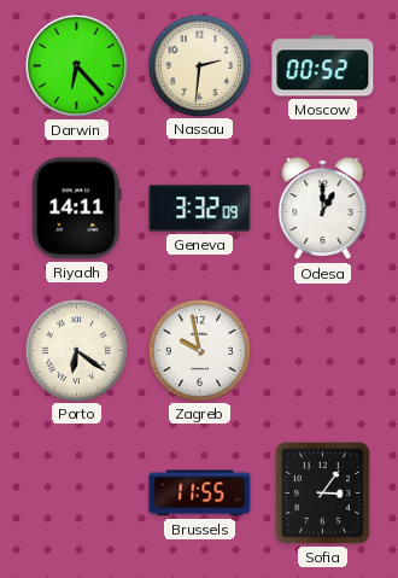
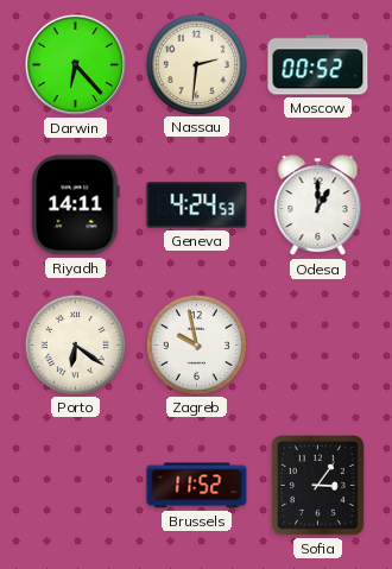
Geneva: 3:32 -> 4:24
Brussels: 11:55 -> 11:52
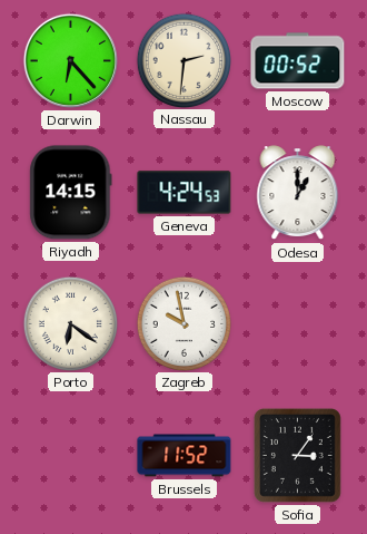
Riyadh: 14:11 -> 14:15
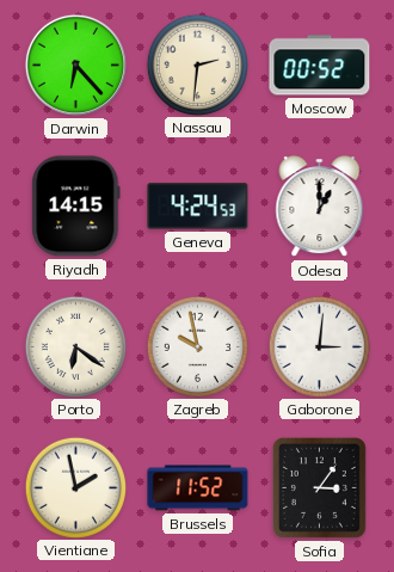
Gaborone: none -> 3:01
Vientiane: none -> 1:58
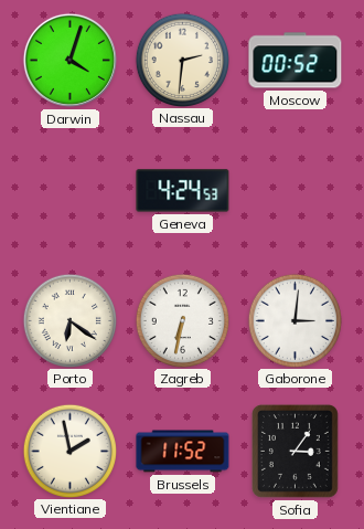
Darwin: 6:23 -> 4:03
Riyadh: 14:15 -> none
Odesa: 1:00 -> none
Zagreb: 9:58 -> 6:32
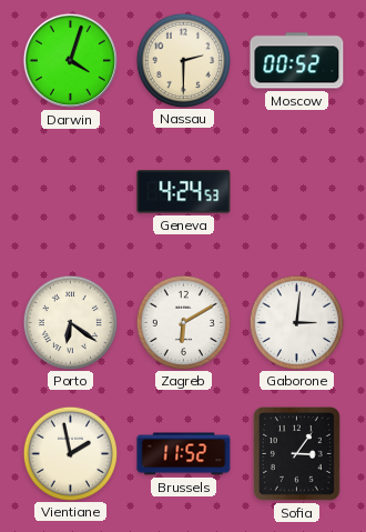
Nassau: 2:31 -> 2:30
Zagreb: 6:32 -> 6:10
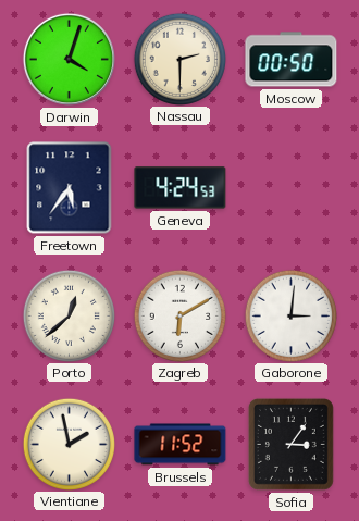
Moscow: 00:52 -> 00:50
Freetown: none -> 5:36
Porto: 6:21 -> 12:38
